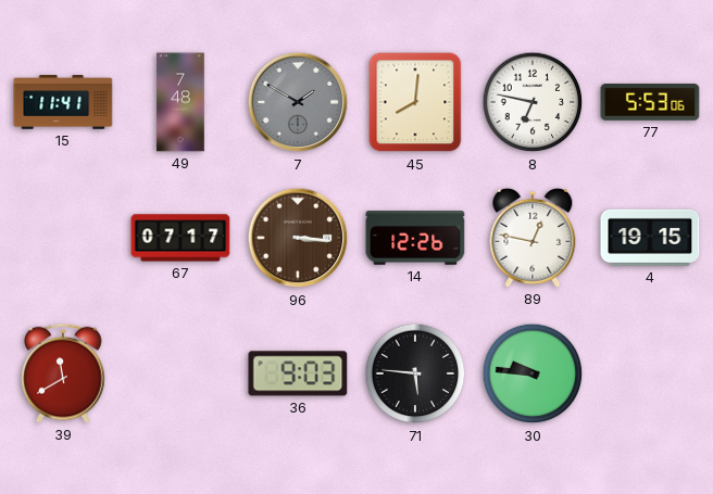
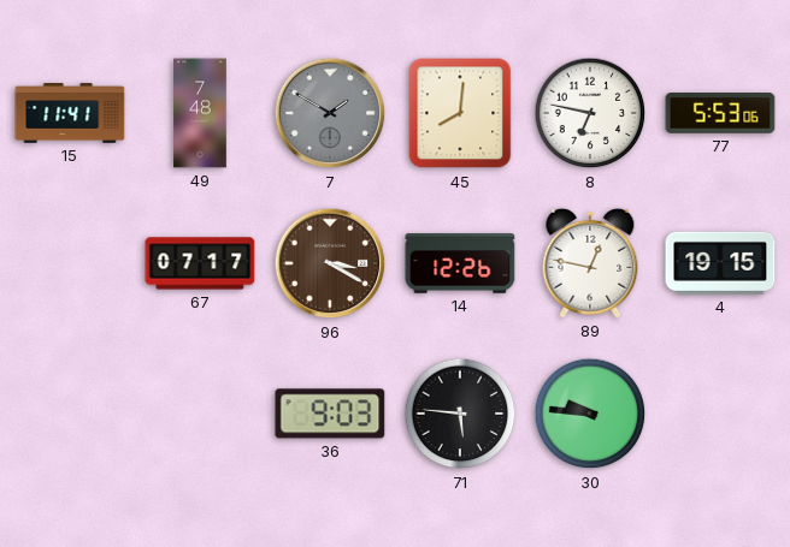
96: 3:16 -> 3:20
39: 11:40 -> none
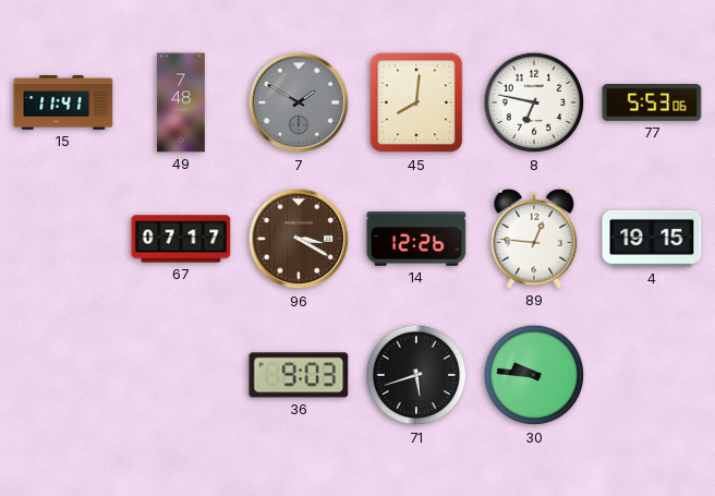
89: 12:47 -> 12:46
71: 5:46 -> 5:42
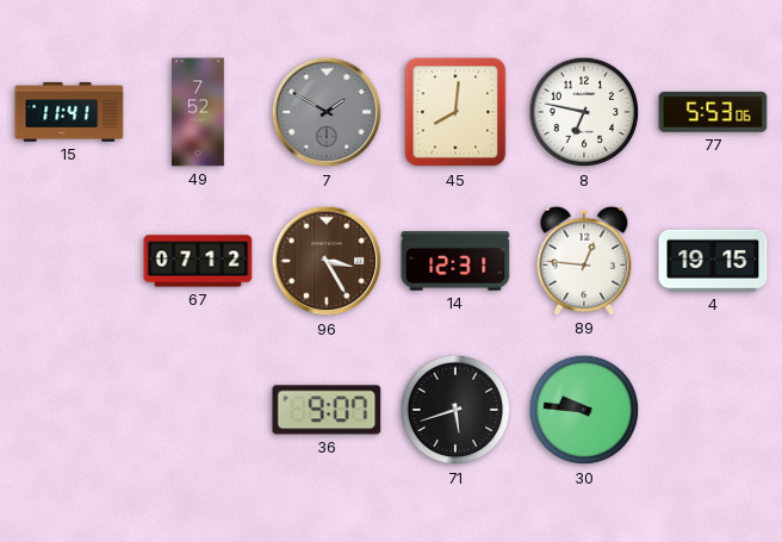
49: 7:48 -> 7:52
67: 07:17 -> 07:12
96: 3:20 -> 3:25
14: 12:26 -> 12:31
36: 9:03 -> 9:07
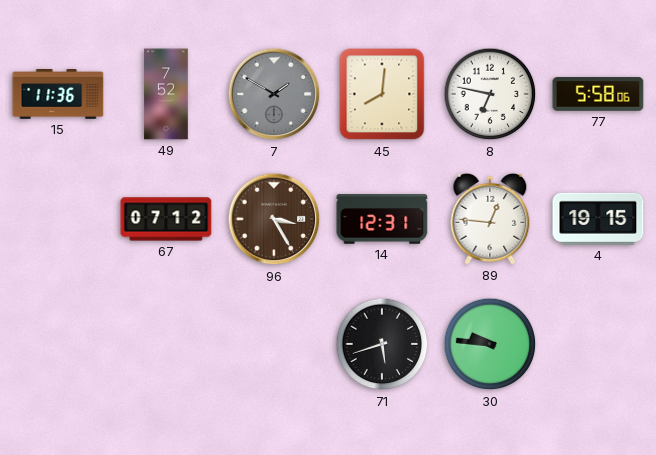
15: 11:41 -> 11:36
77: 5:53 -> 5:58
36: 9:07 -> none
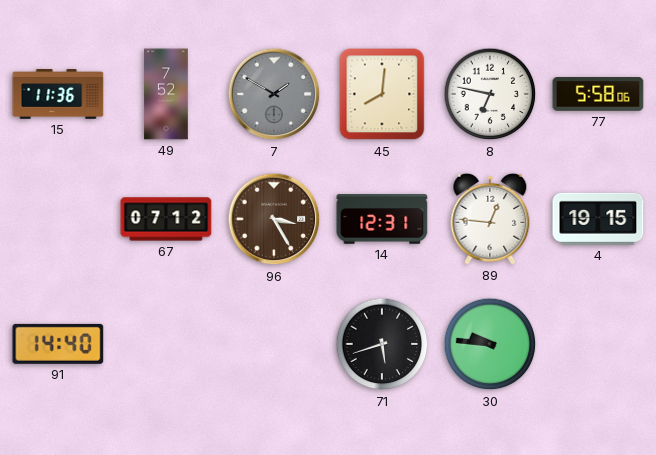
91: none -> 14:40
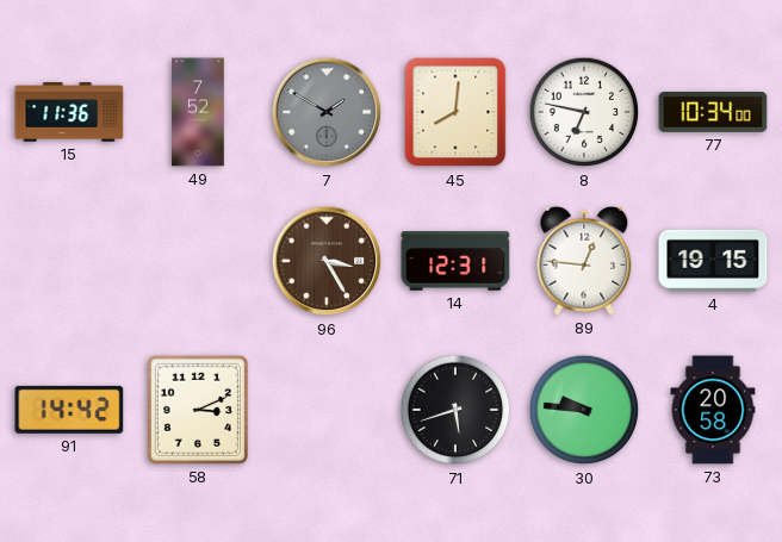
77: 5:58 -> 10:34
67: 07:12 -> none
91: 14:40 -> 14:42
58: none -> 3:11
73: none -> 20:58
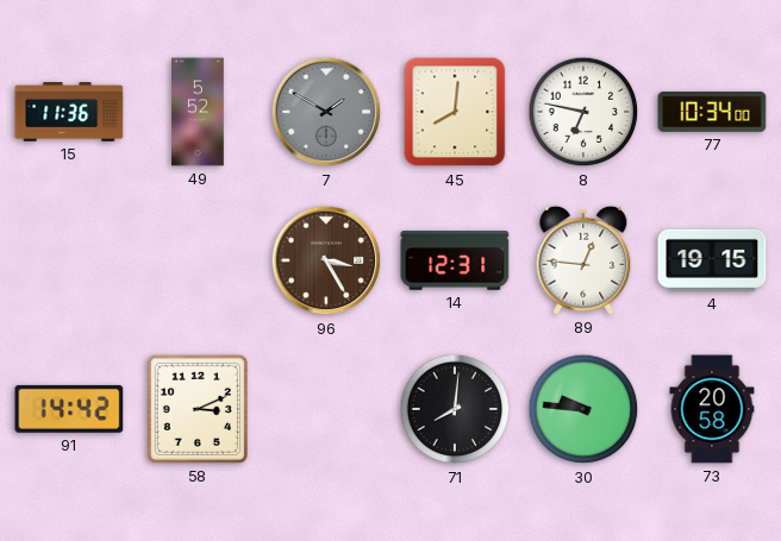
49: 7:52 -> 5:52
71: 5:42 -> 8:01
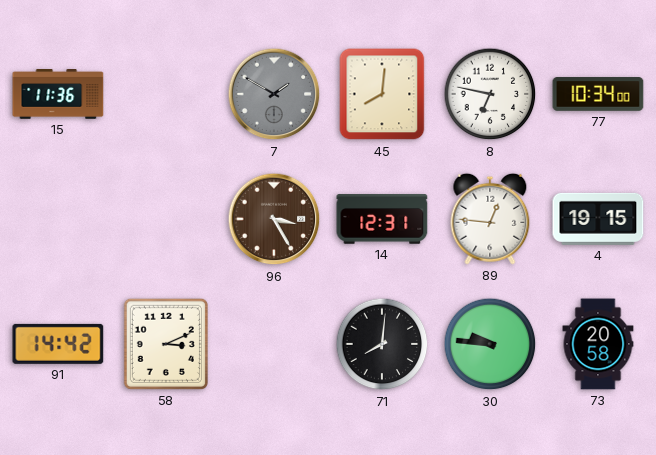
49: 5:52 -> none
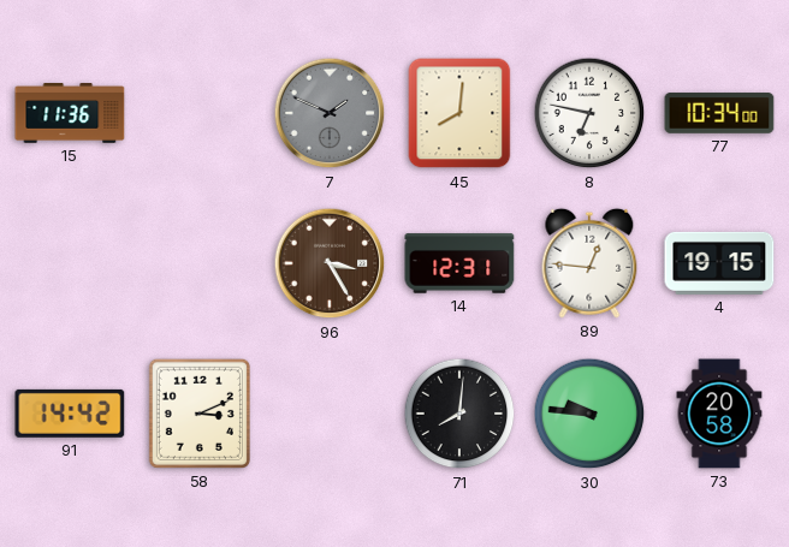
7: 1:50 -> 1:49
